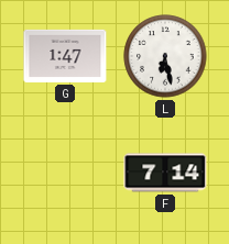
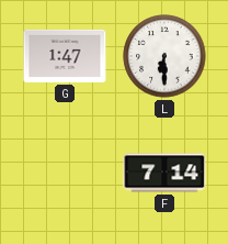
L: 6:28 -> 6:30
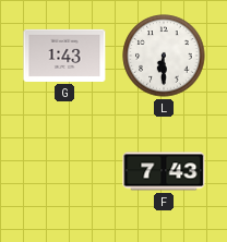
G: 1:47 -> 1:43
F: 7:14 -> 7:43
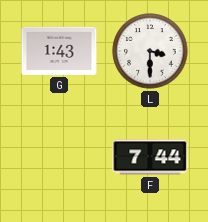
L: 6:30 -> 3:30
F: 7:43 -> 7:44
